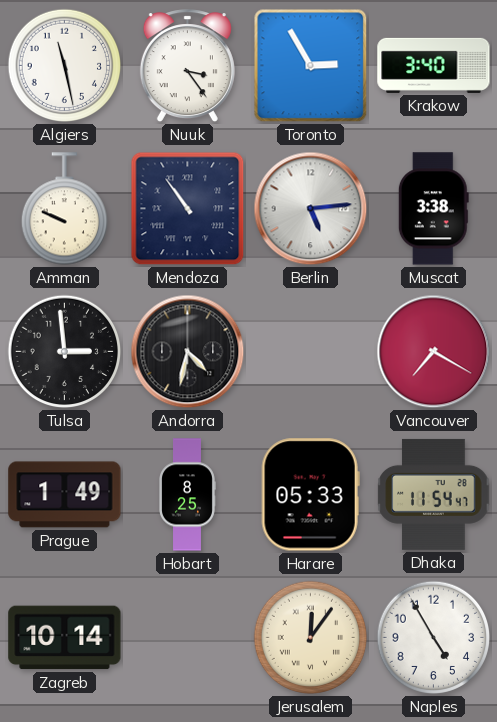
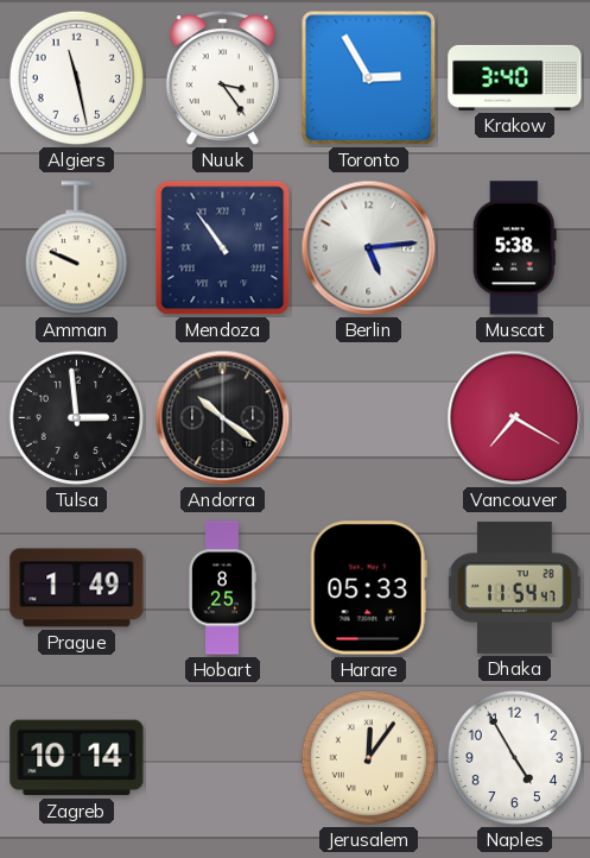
Muscat: 3:38 -> 5:38
Andorra: 4:32 -> 10:21
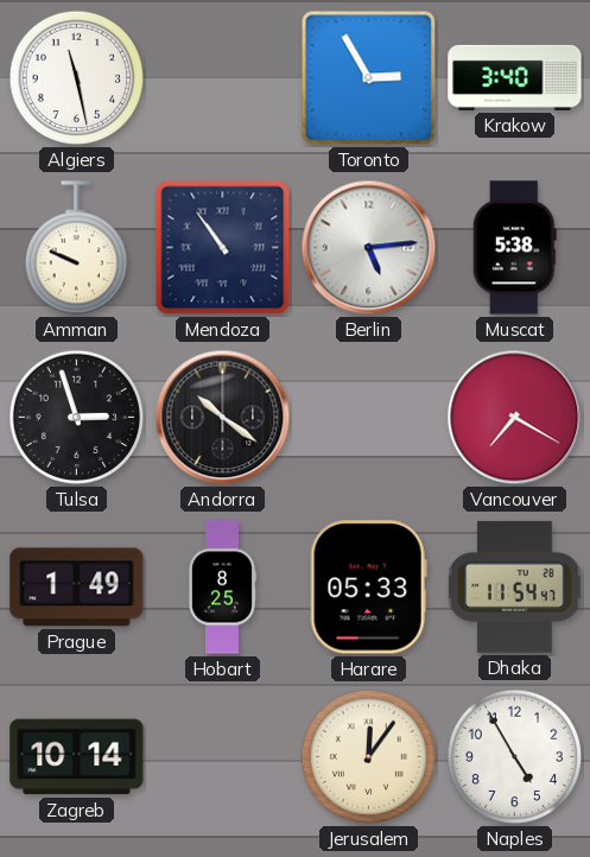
Nuuk: 3:24 -> none
Tulsa: 2:59 -> 2:57
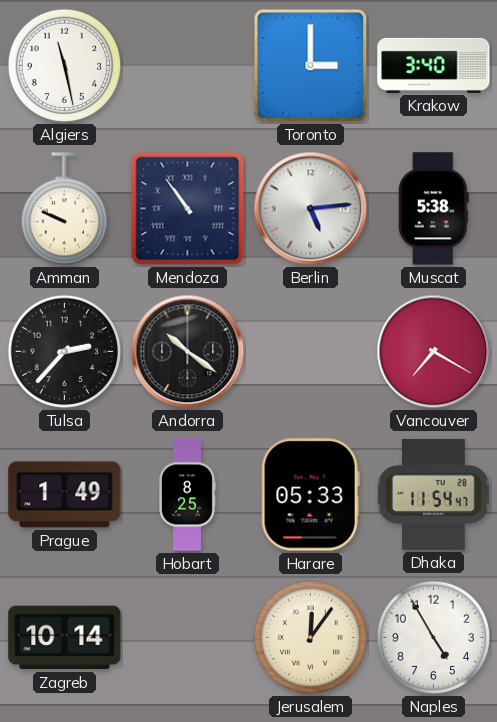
Toronto: 2:55 -> 3:00
Tulsa: 2:57 -> 2:37
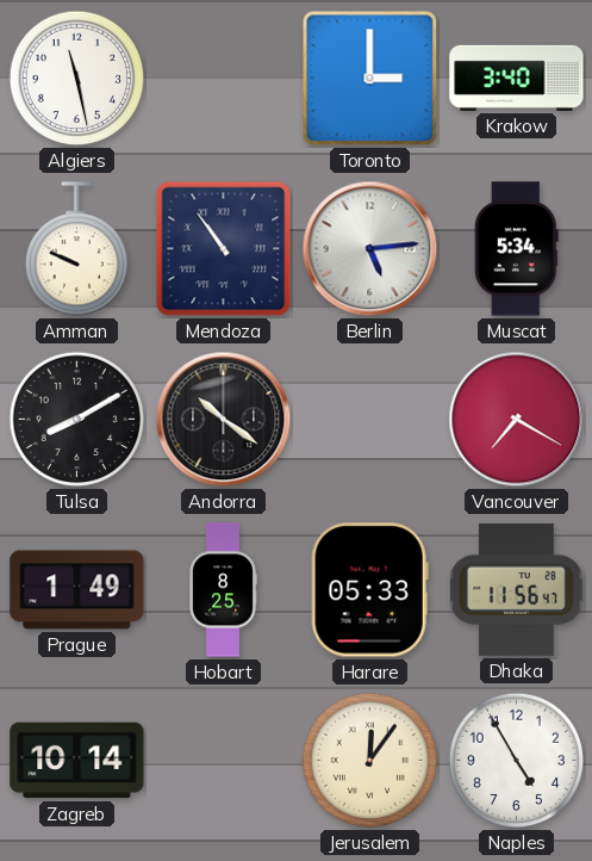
Muscat: 5:38 -> 5:34
Tulsa: 2:37 -> 8:10
Dhaka: 11:54 -> 11:56
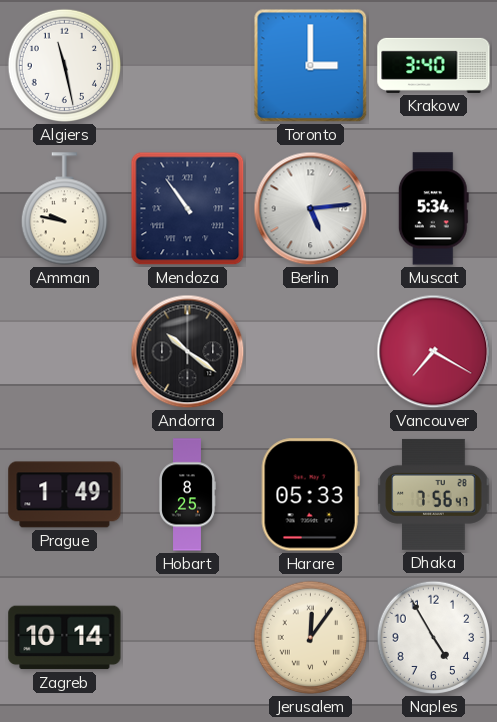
Amman: 9:49 -> 9:47
Tulsa: 8:10 -> none
Dhaka: 11:56 -> 7:56
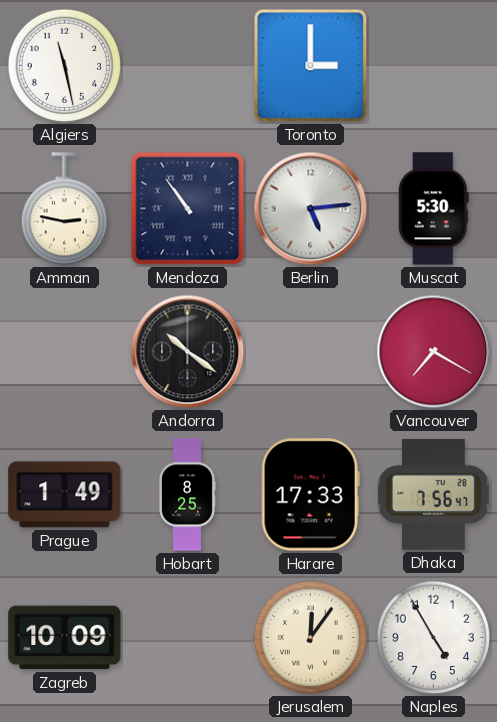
Krakow: 3:40 -> none
Amman: 9:47 -> 2:47
Muscat: 5:34 -> 5:30
Harare: 05:33 -> 17:33
Zagreb: 10:14 -> 10:09
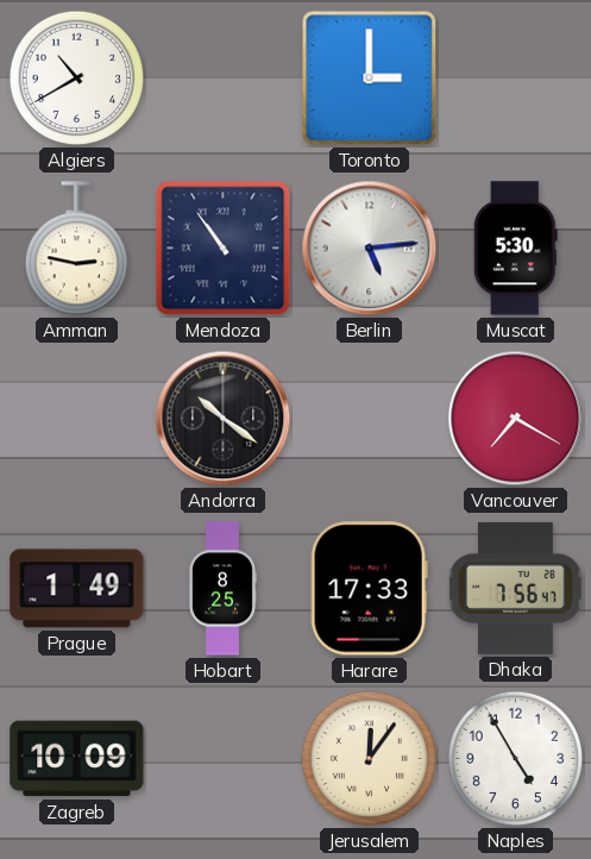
Algiers: 11:28 -> 10:40
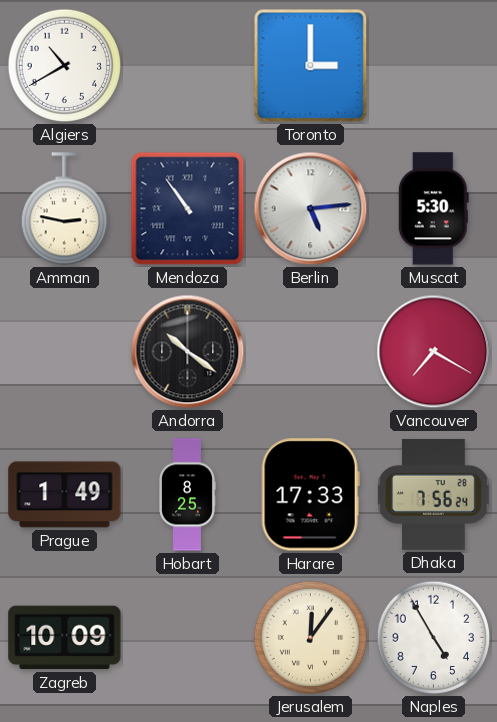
Dhaka: 7:56:47 -> 7:56:24
